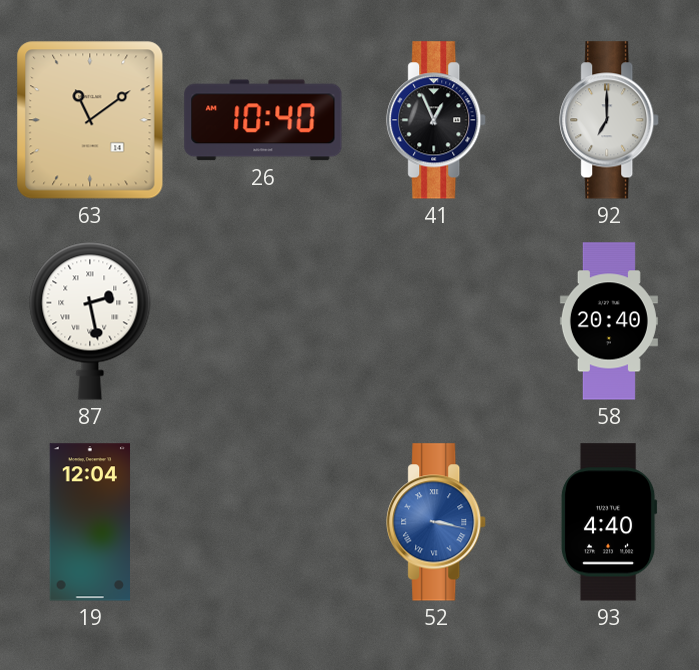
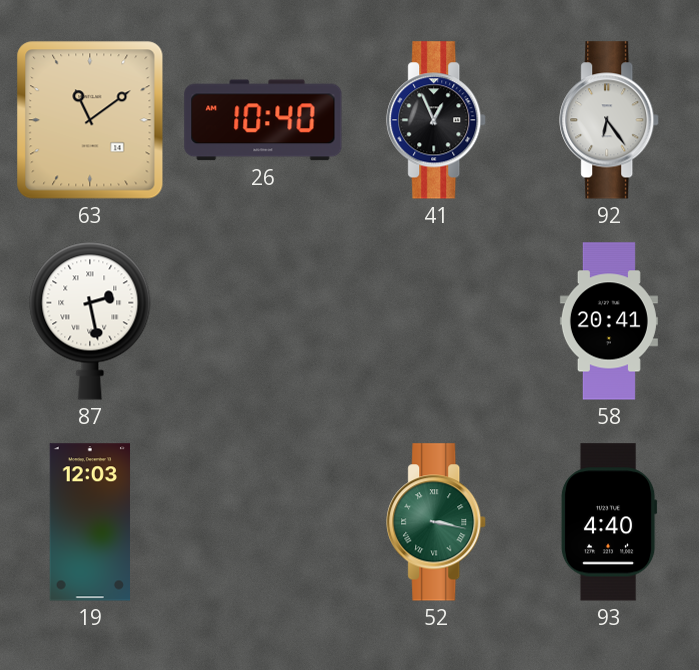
92: 7:00 -> 6:24
58: 20:40 -> 20:41
19: 12:04 -> 12:03
52 dial: blue -> green
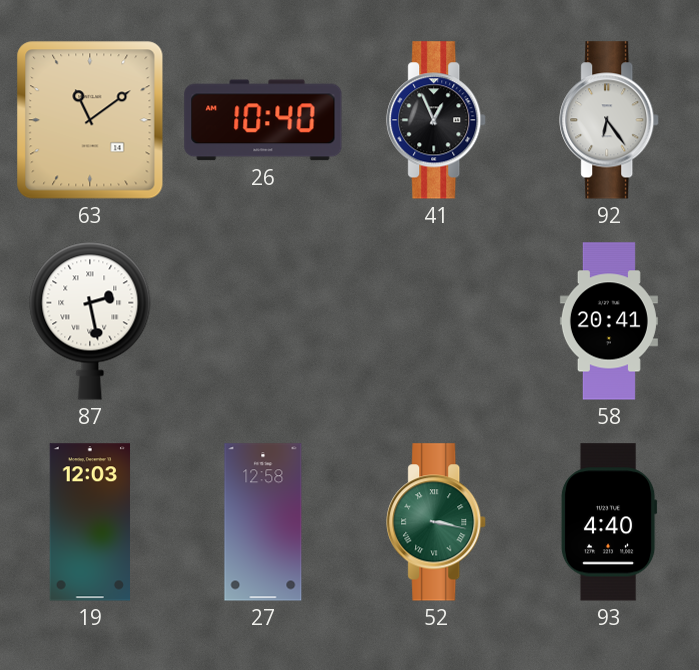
27: none -> 12:58
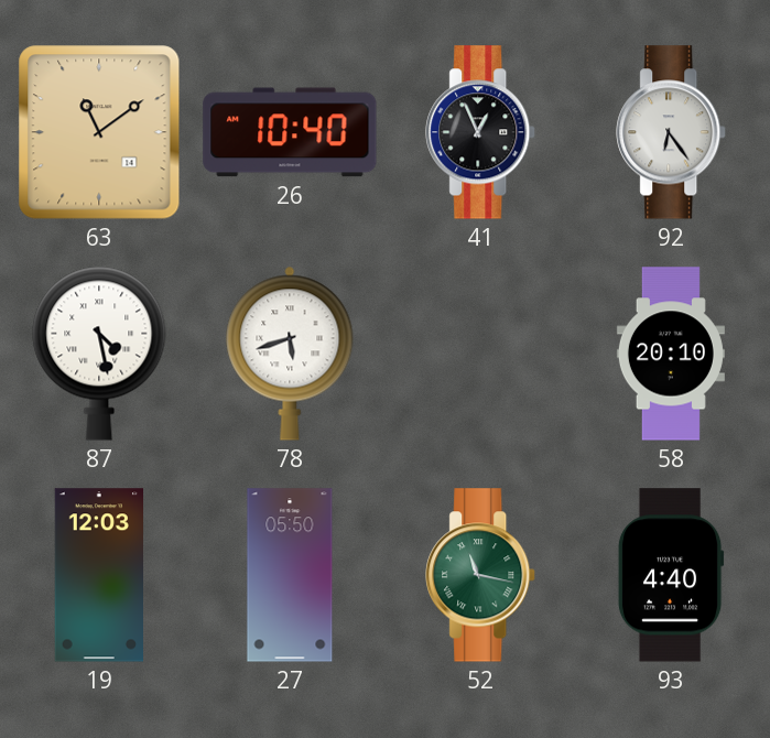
87: 2:28 -> 4:28
78: none -> 5:42
58: 20:41 -> 20:10
27: 12:58 -> 05:50
52: 3:17 -> 11:17
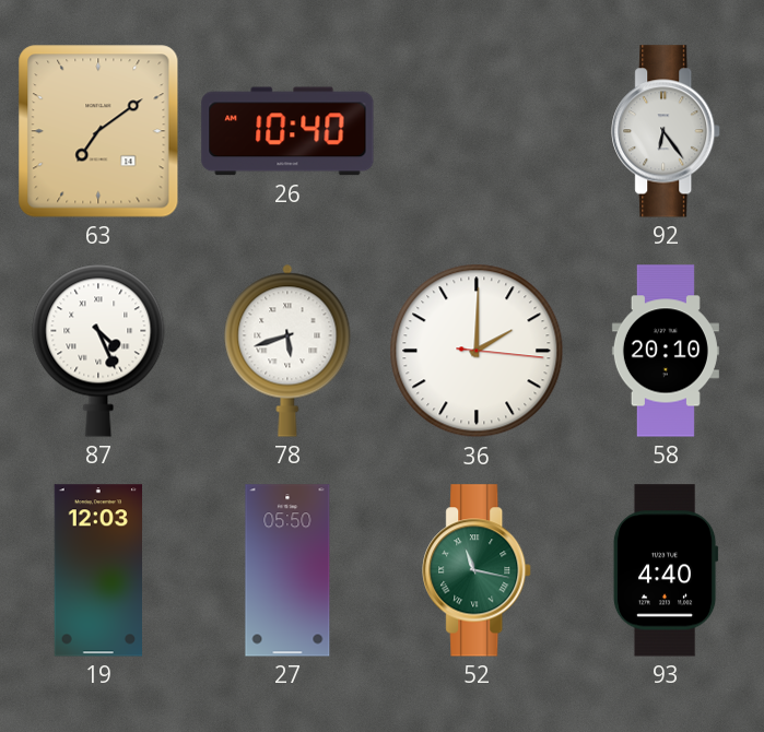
63: 11:09 -> 7:09
41: 12:56 -> none
87: 4:28 -> 4:26
36: none -> 2:00
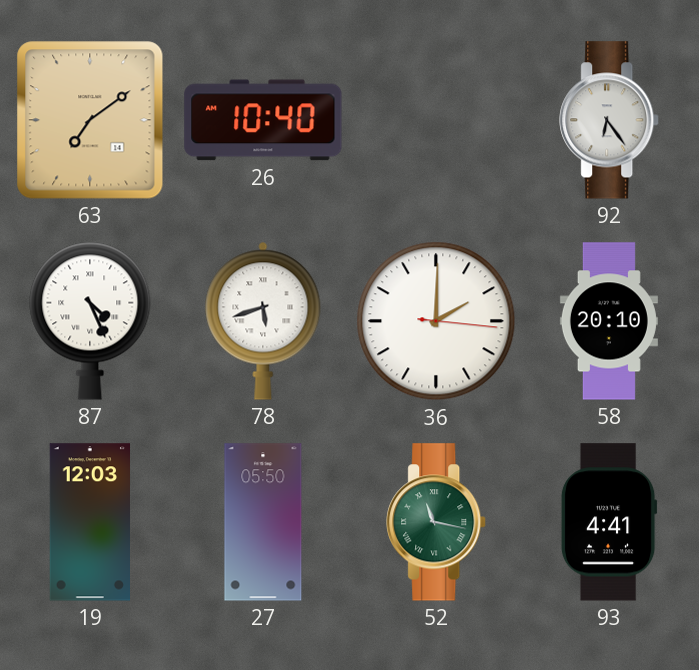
93: 4:40 -> 4:41
